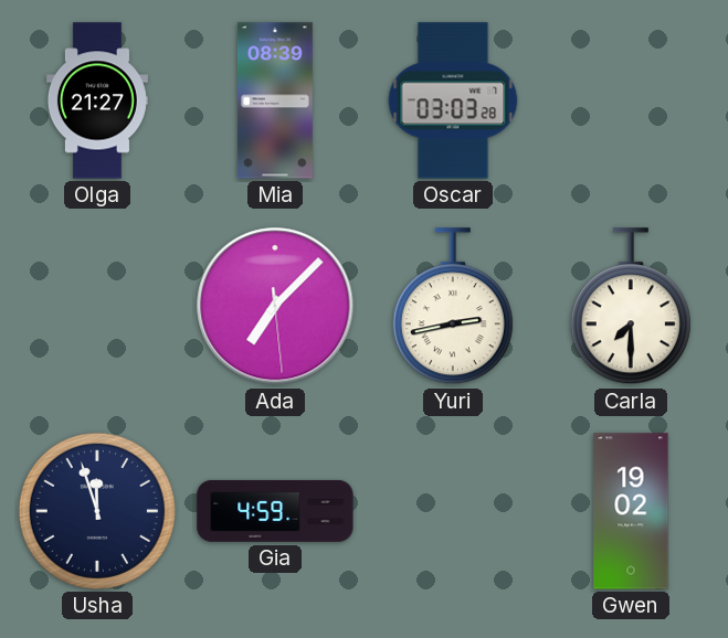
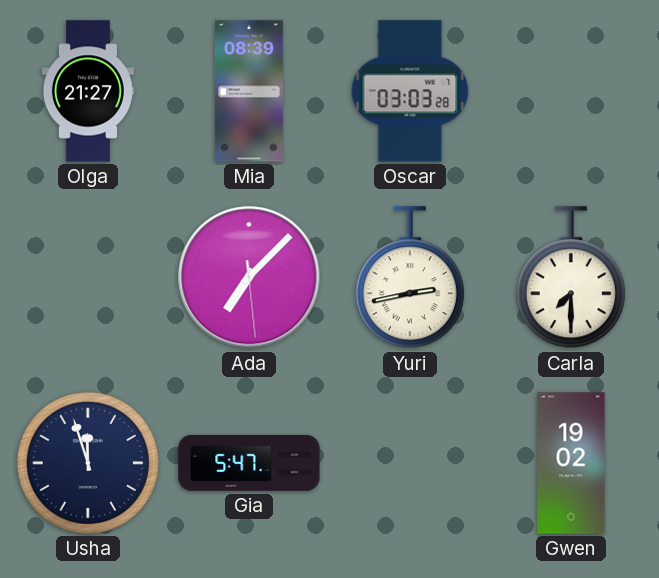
Gia: 4:59 -> 5:47
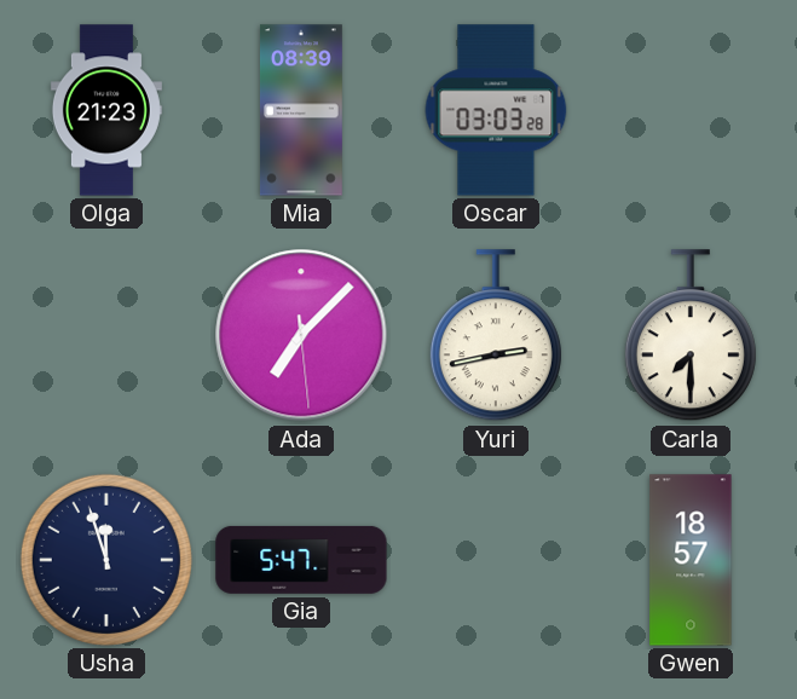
Olga: 21:27 -> 21:23
Gwen: 19:02 -> 18:57
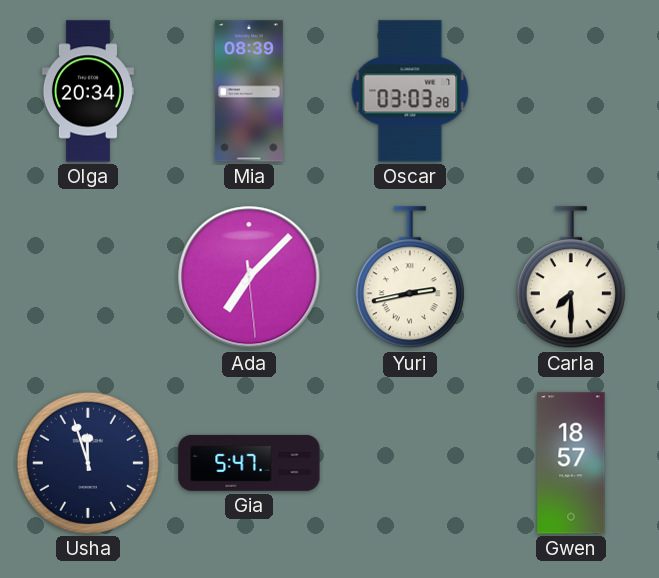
Olga: 21:23 -> 20:34
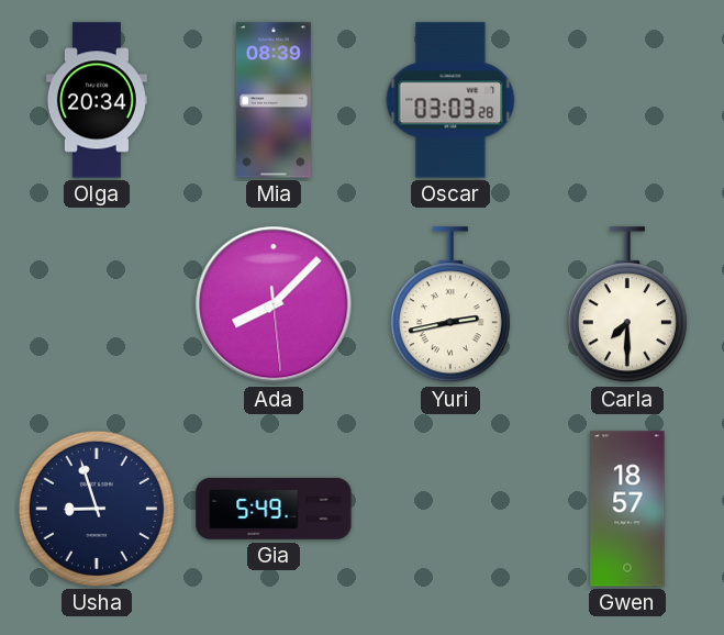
Ada: 7:07 -> 8:07
Usha: 11:57 -> 8:57
Gia: 5:47 -> 5:49
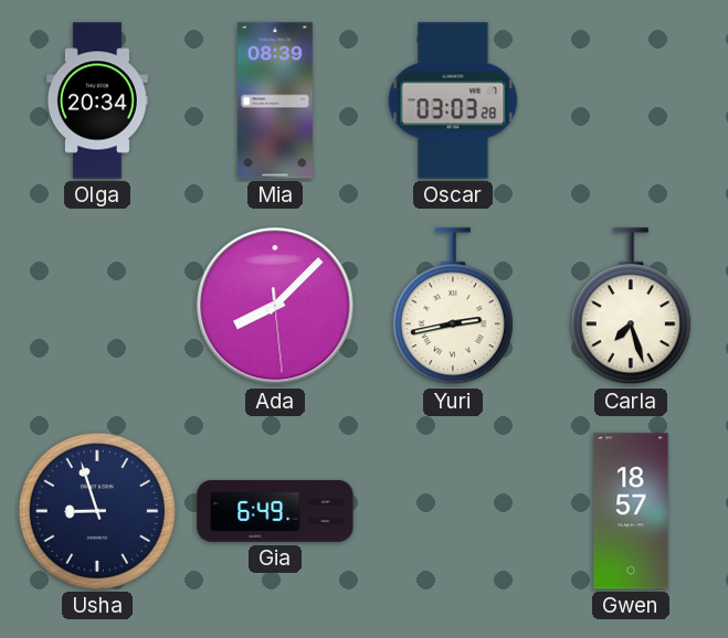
Carla: 7:30 -> 7:27
Gia: 5:49 -> 6:49
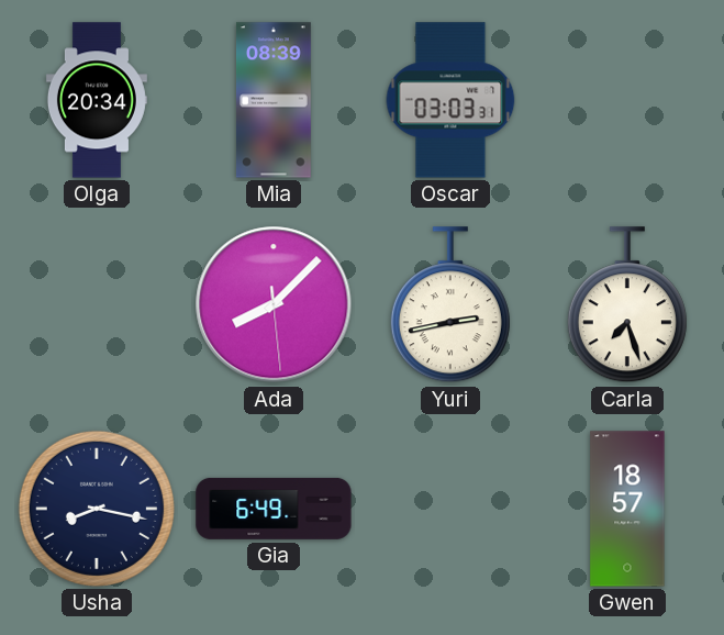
Oscar: 03:03:28 -> 03:03:31
Usha: 8:57 -> 8:17
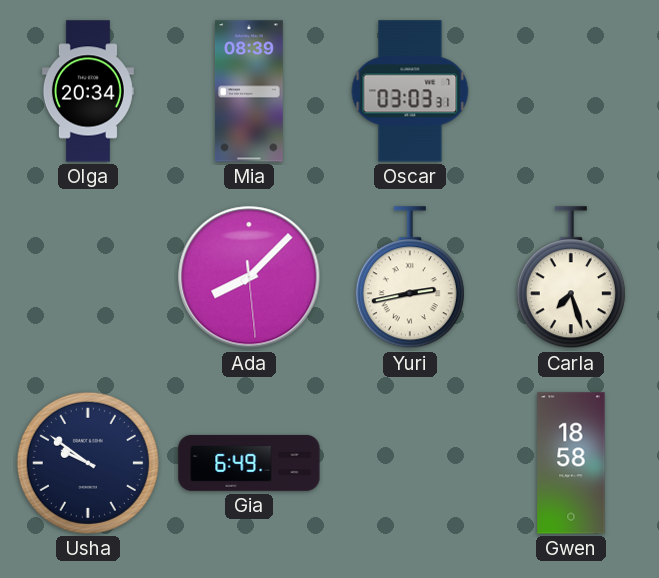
Usha: 8:17 -> 9:51
Gwen: 18:57 -> 18:58
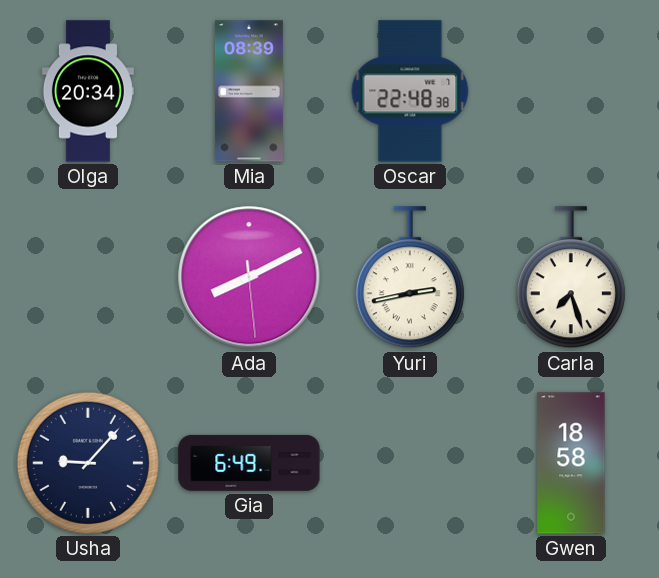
Oscar: 03:03 -> 22:48
Ada: 8:07 -> 8:10
Usha: 9:51 -> 9:07
